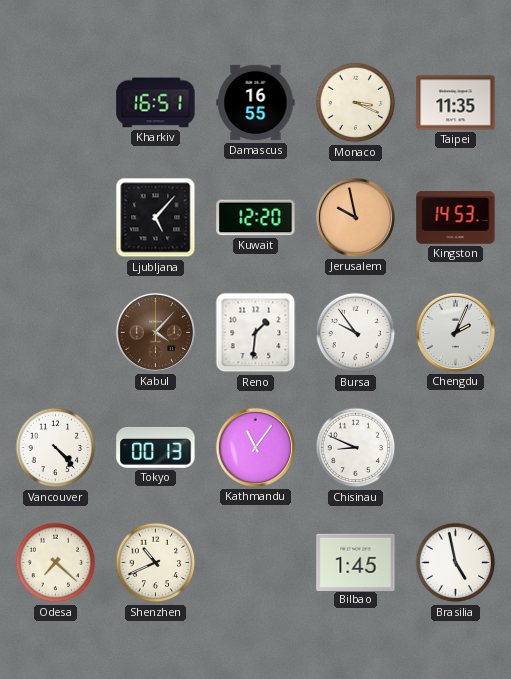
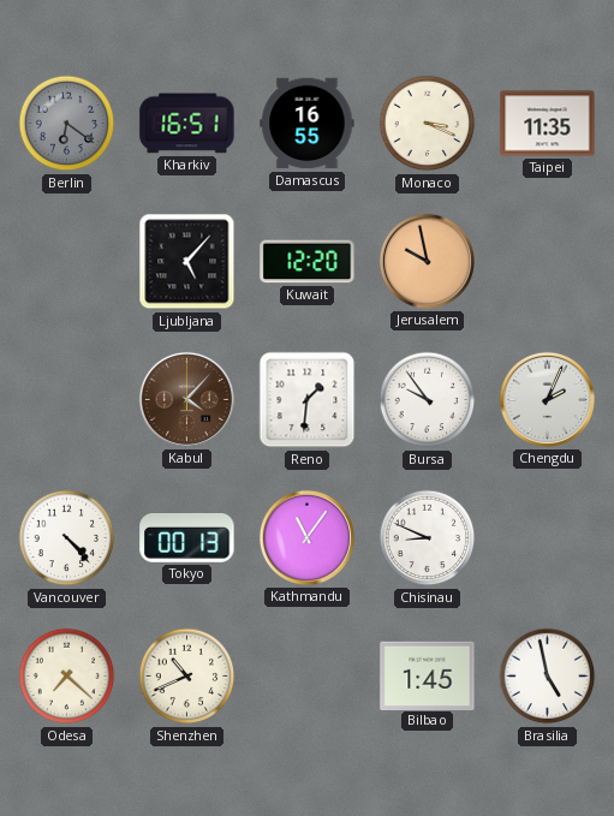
Berlin: none -> 6:21
Kingston: 14:53 -> none
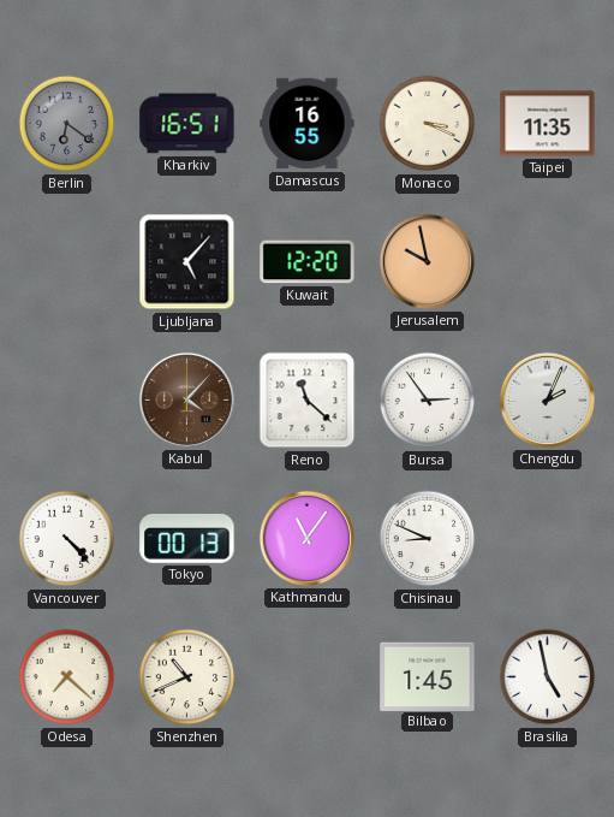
Reno: 1:31 -> 11:22
Bursa: 9:54 -> 2:54
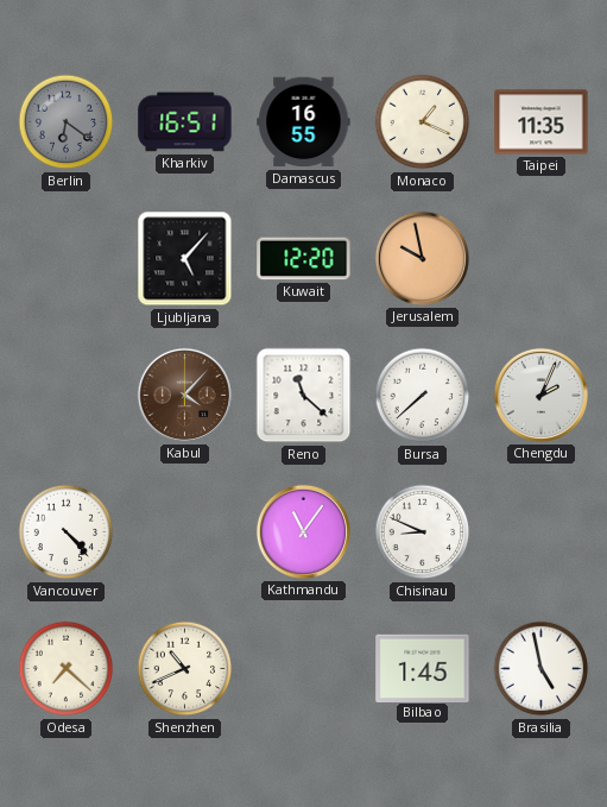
Monaco: 3:19 -> 1:19
Bursa: 2:54 -> 7:38
Tokyo: 00:13 -> none
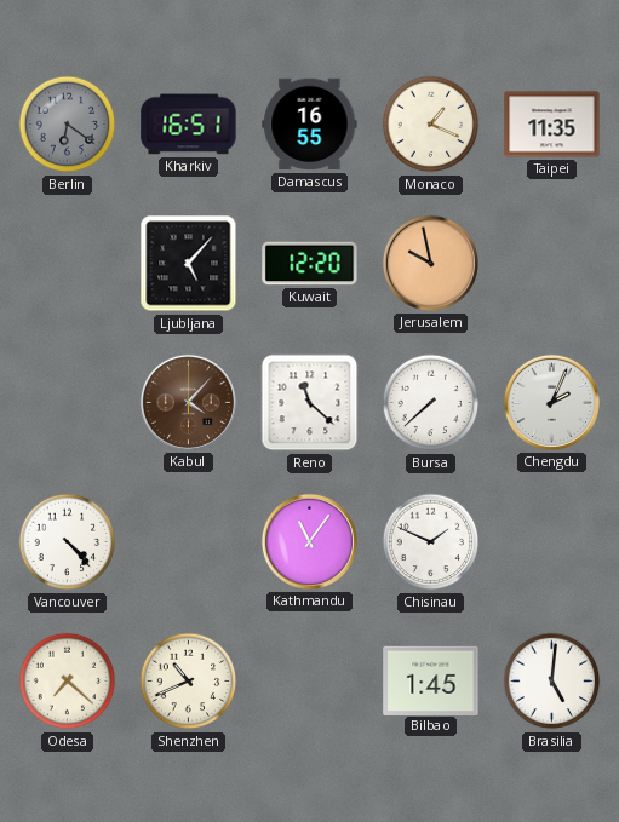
Chisinau: 8:49 -> 1:49
Brasilia: 4:58 -> 5:01
